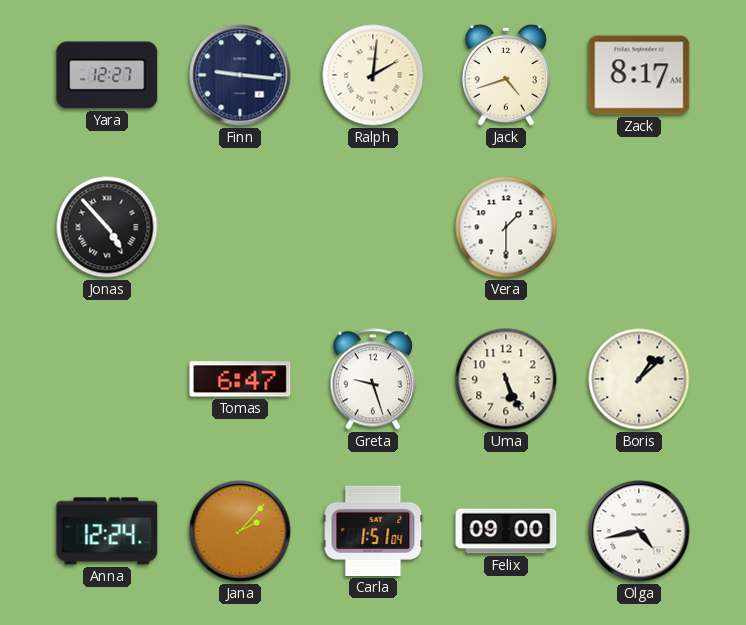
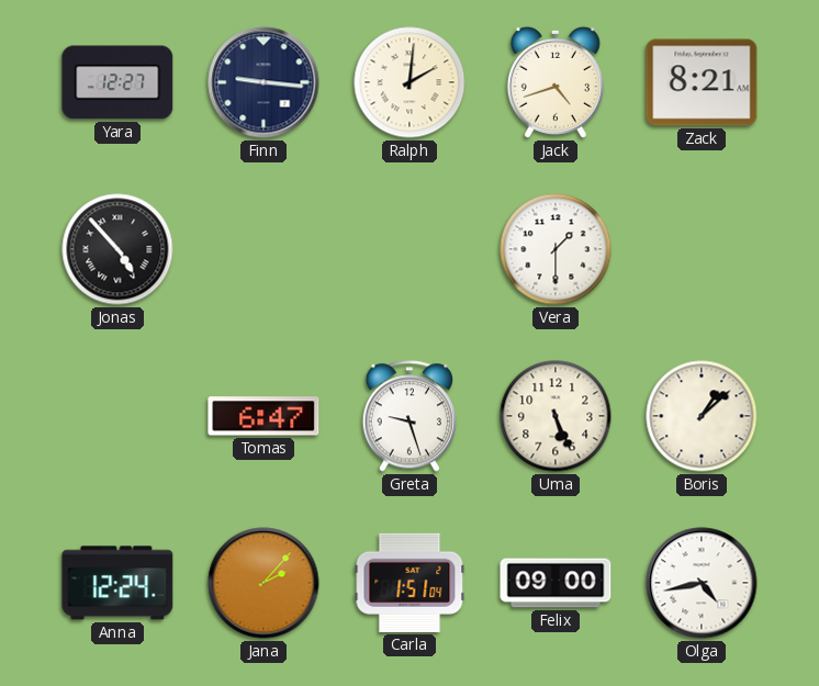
Zack: 8:17 -> 8:21
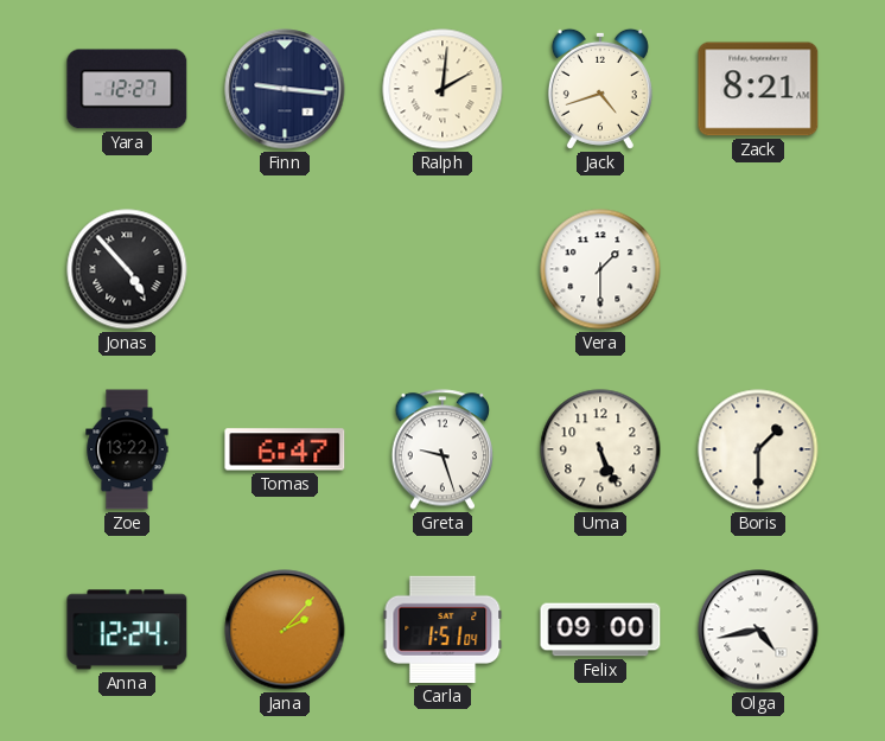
Zoe: none -> 13:22
Boris: 1:08 -> 1:30
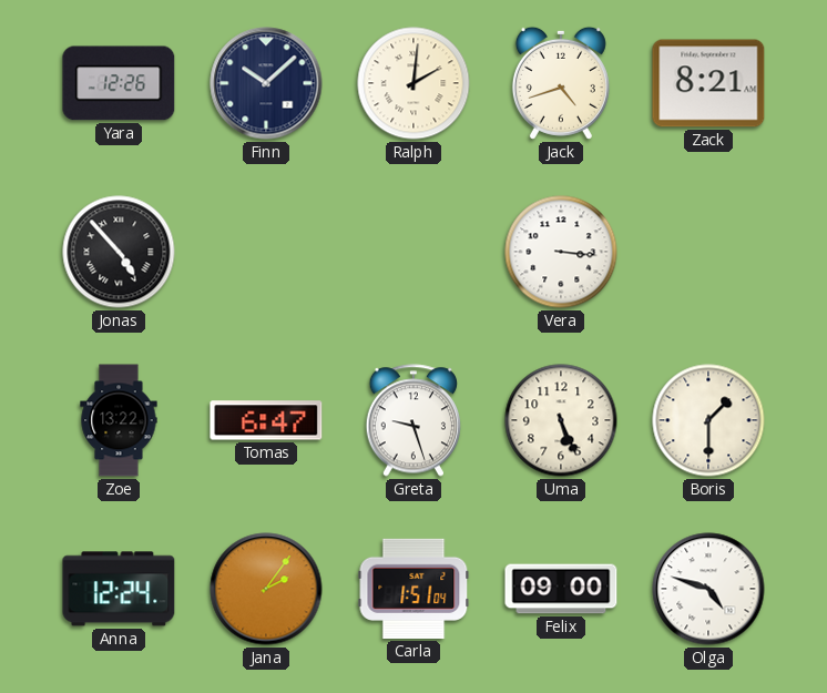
Yara: 12:27 -> 12:26
Finn: 9:16 -> 10:08
Vera: 1:30 -> 3:16
Jana: 2:07 -> 2:06
Olga: 4:43 -> 4:48
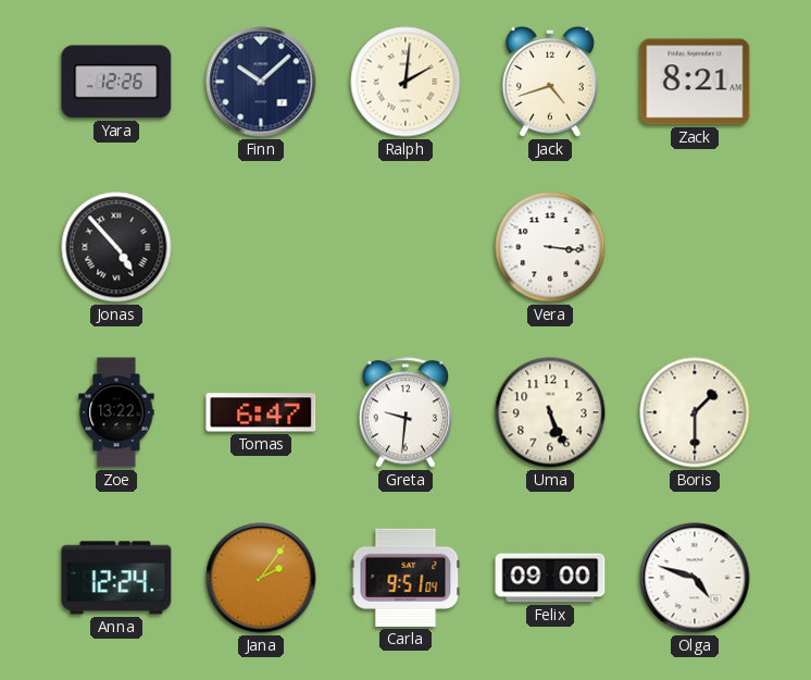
Greta: 9:27 -> 9:31
Carla: 1:51 -> 9:51
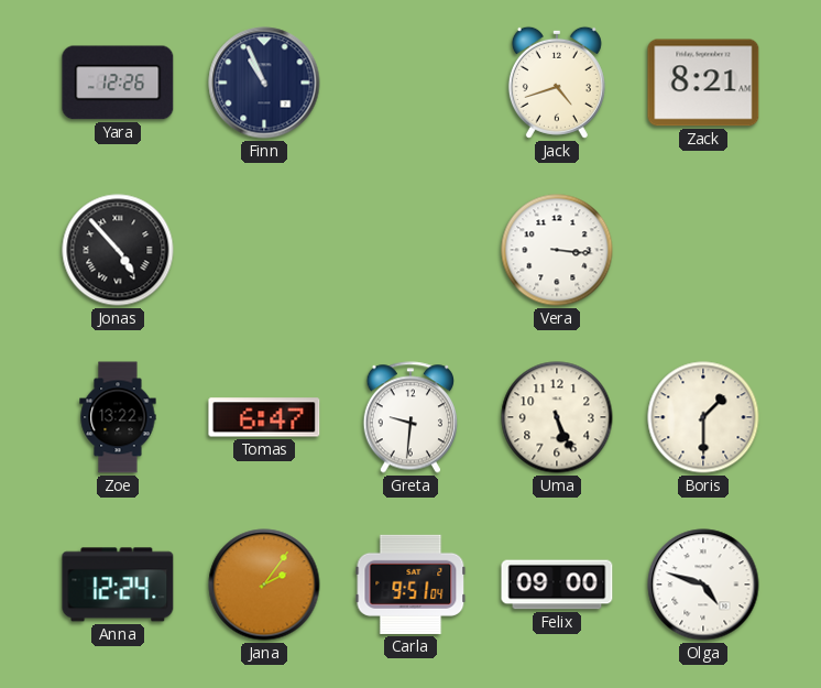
Finn: 10:08 -> 10:56
Ralph: 2:01 -> none
